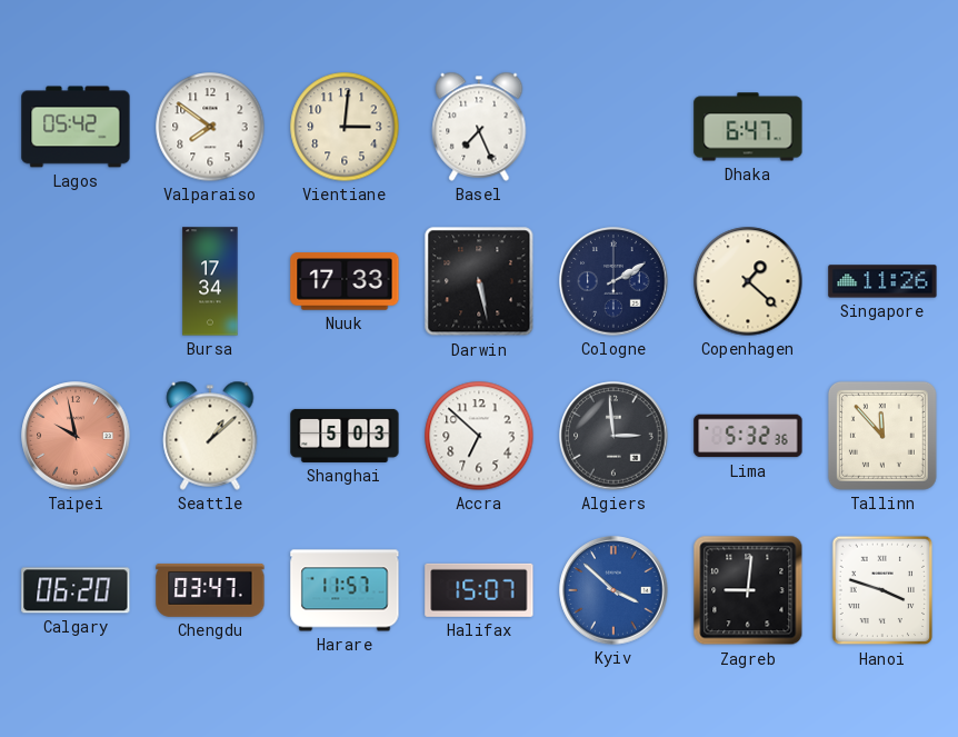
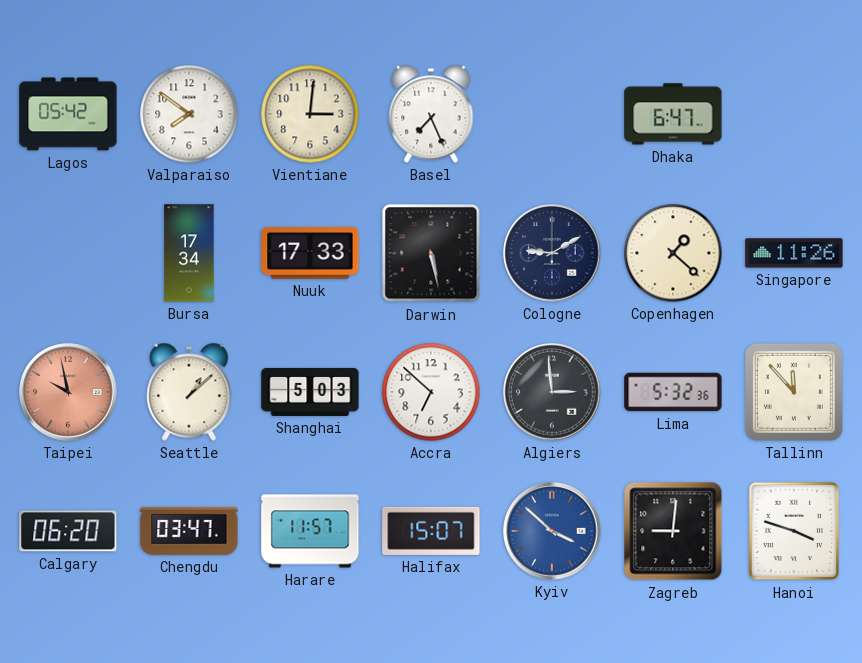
Cologne: 2:10 -> 9:10
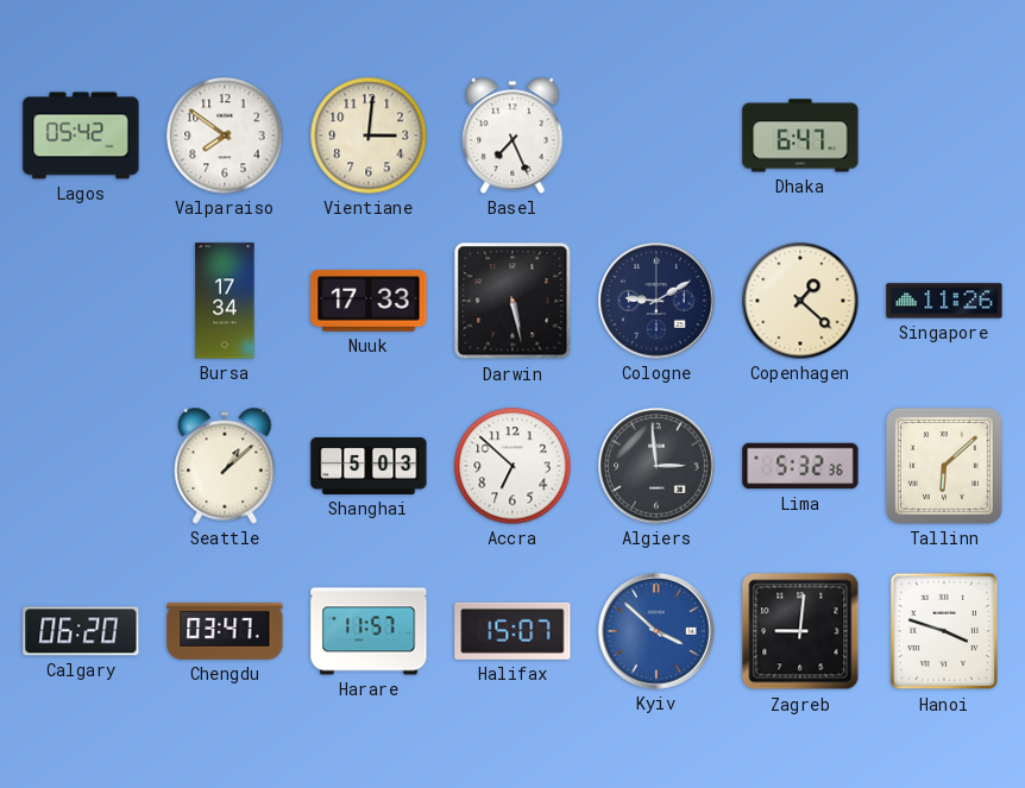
Taipei: 9:58 -> none
Tallinn: 11:53 -> 6:08
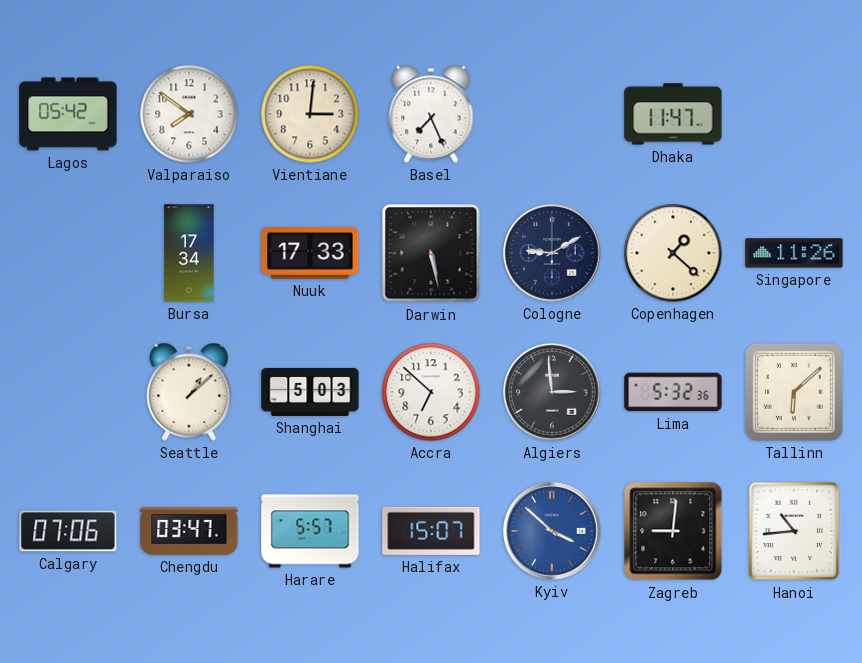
Dhaka: 6:47 -> 11:47
Calgary: 06:20 -> 07:06
Harare: 11:57 -> 5:57
Hanoi: 3:48 -> 10:44
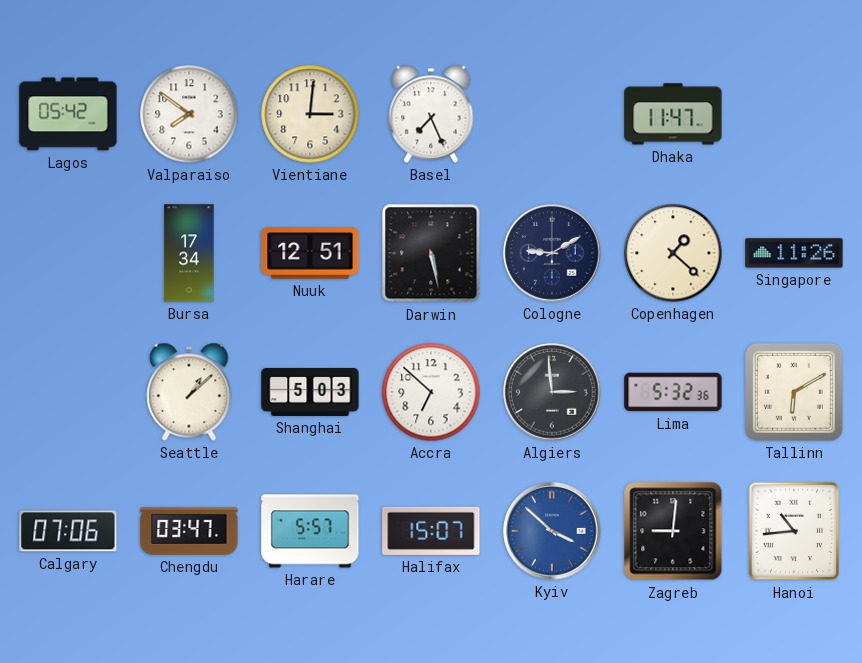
Nuuk: 17:33 -> 12:51
Tallinn: 6:08 -> 6:10
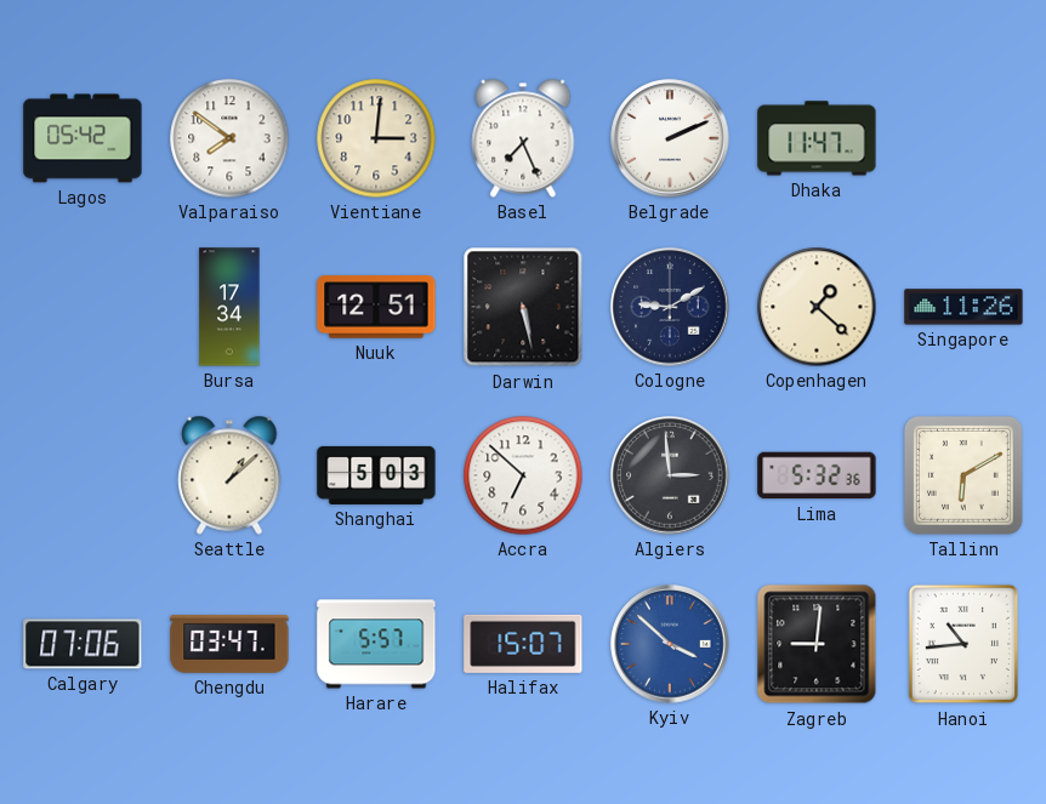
Belgrade: none -> 2:11
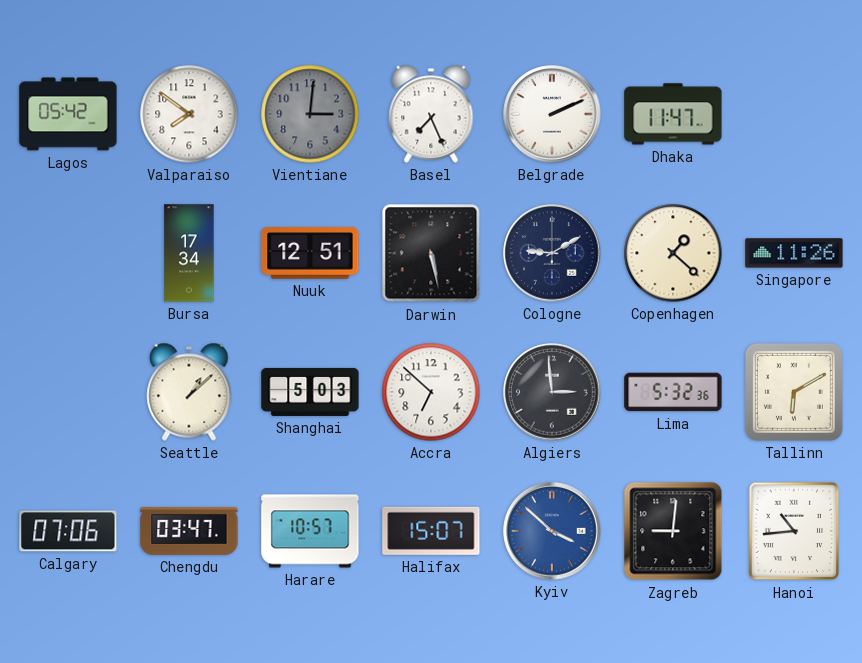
Vientiane dial: cream -> grey
Harare: 5:57 -> 10:57
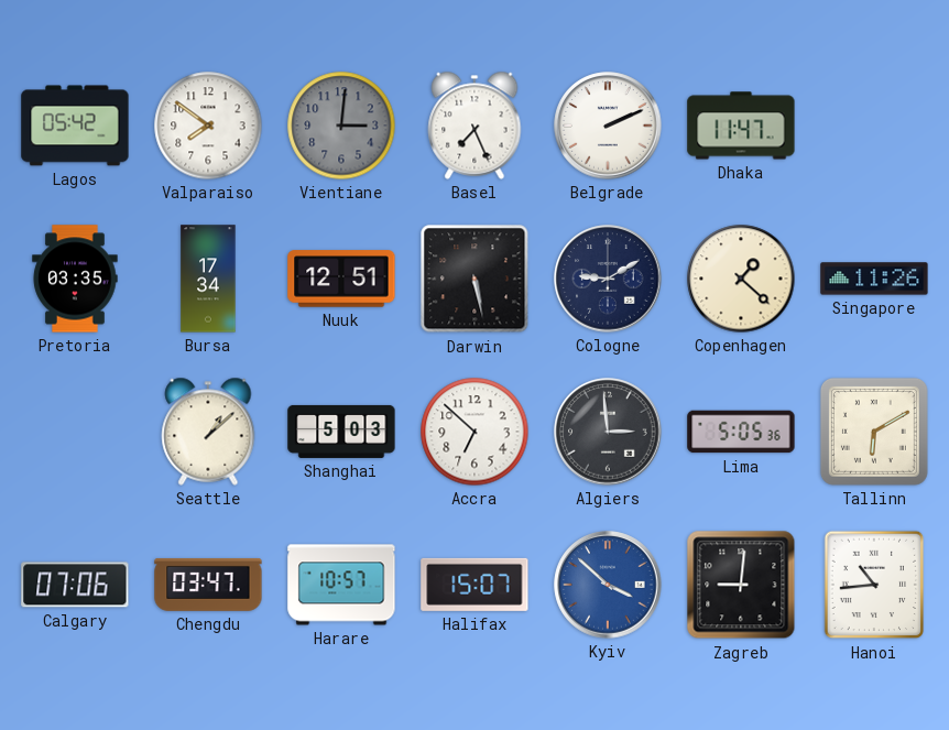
Pretoria: none -> 03:35
Lima: 5:32 -> 5:05
